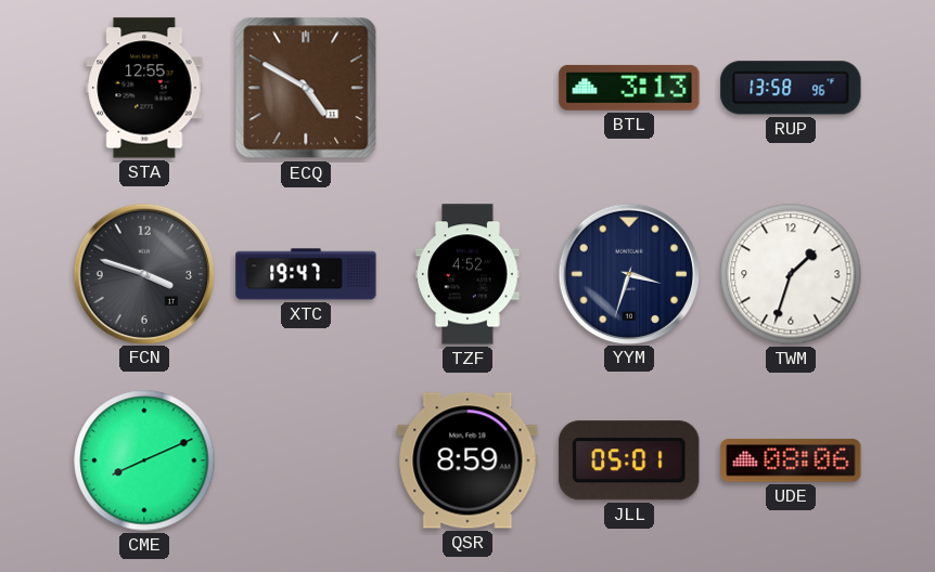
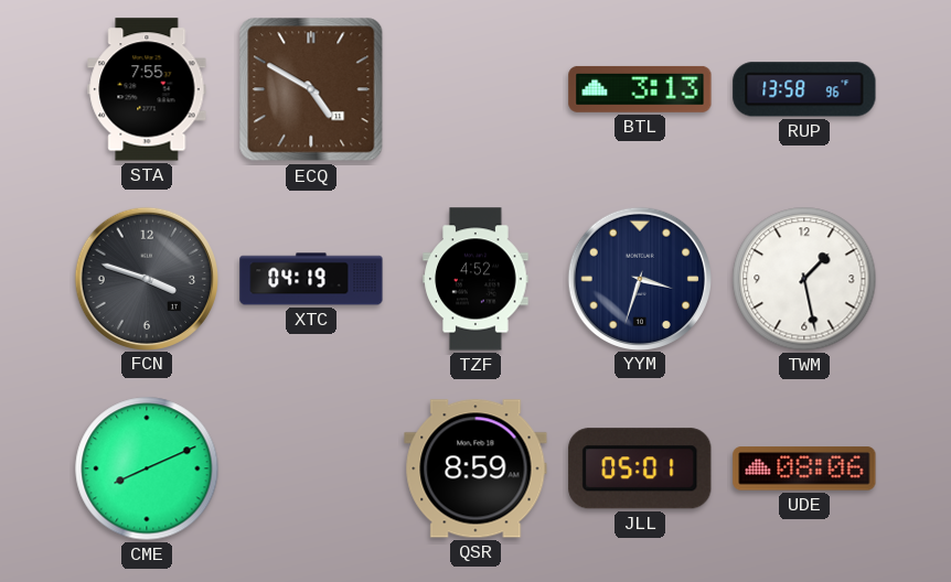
STA: 12:55 -> 7:55
XTC: 19:47 -> 04:19
TWM: 1:33 -> 1:28
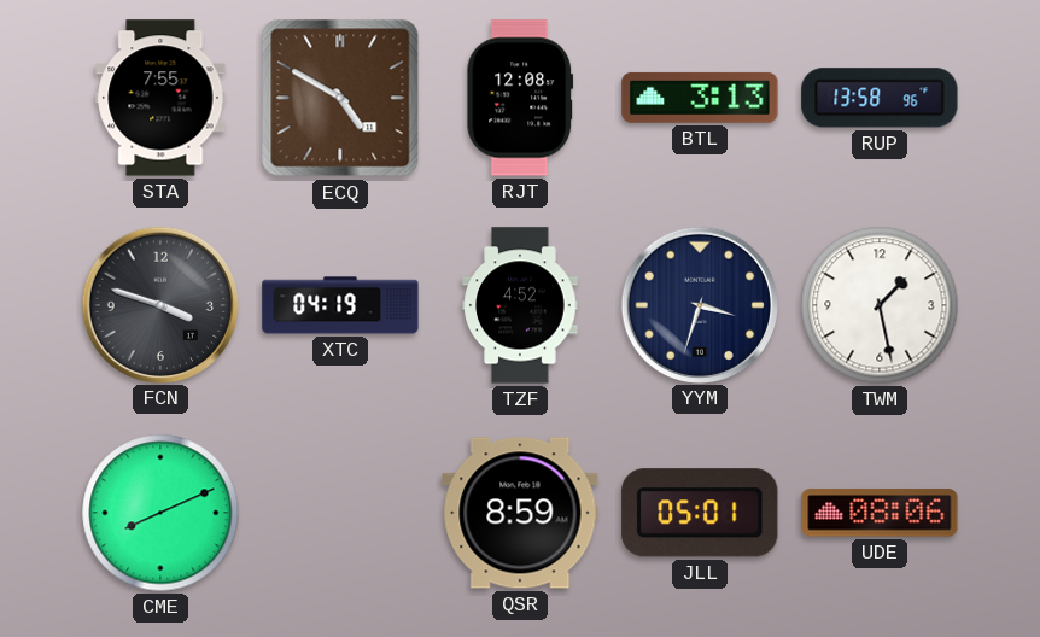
RJT: none -> 12:08
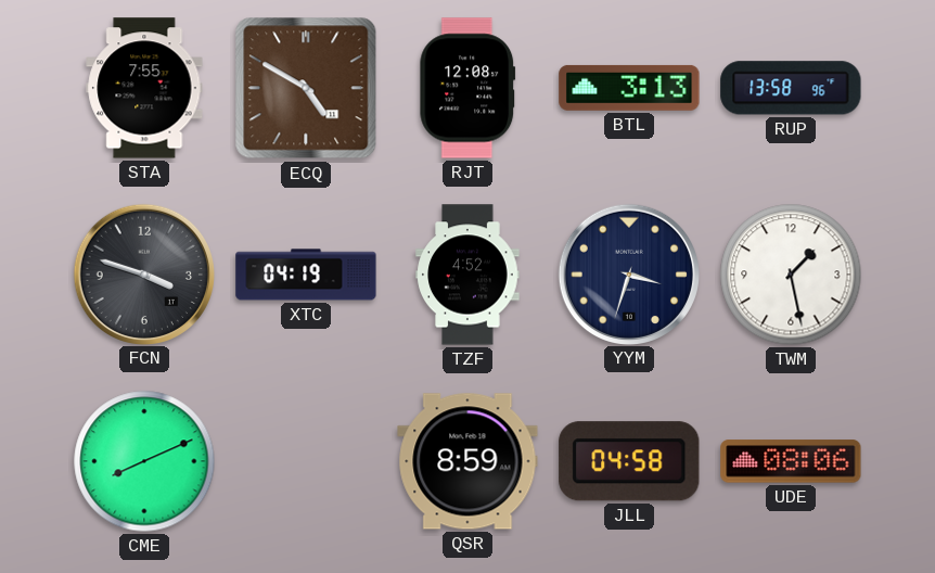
JLL: 05:01 -> 04:58
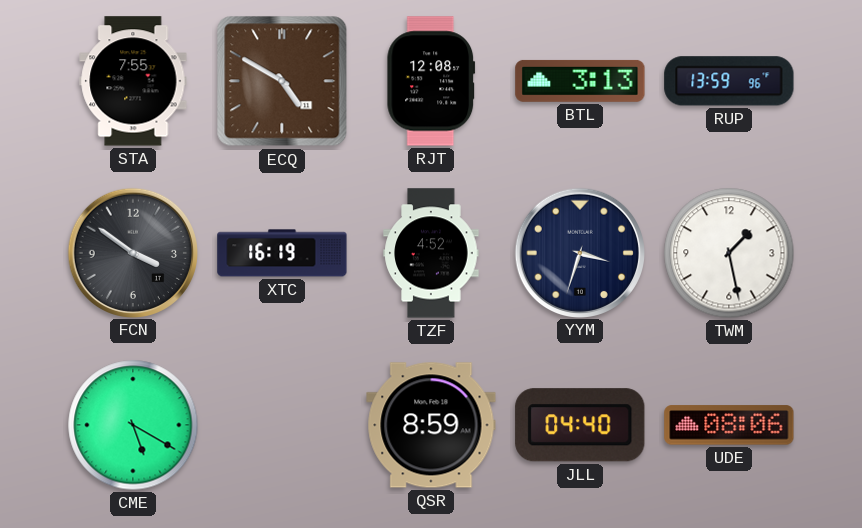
RUP: 13:58 -> 13:59
FCN: 3:48 -> 3:51
XTC: 04:19 -> 16:19
CME: 8:11 -> 5:20
JLL: 04:58 -> 04:40
